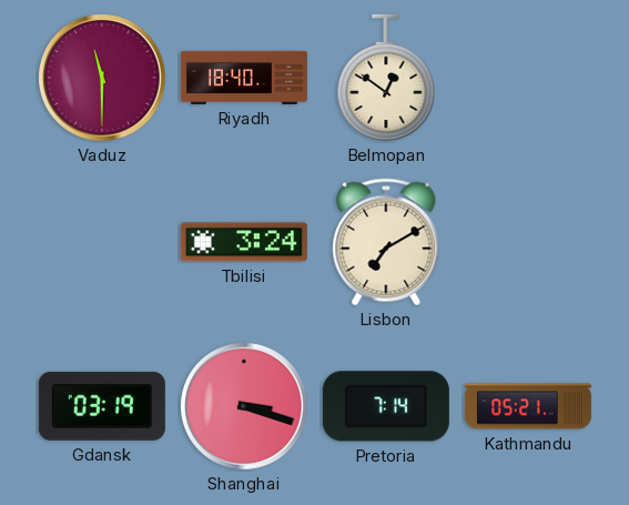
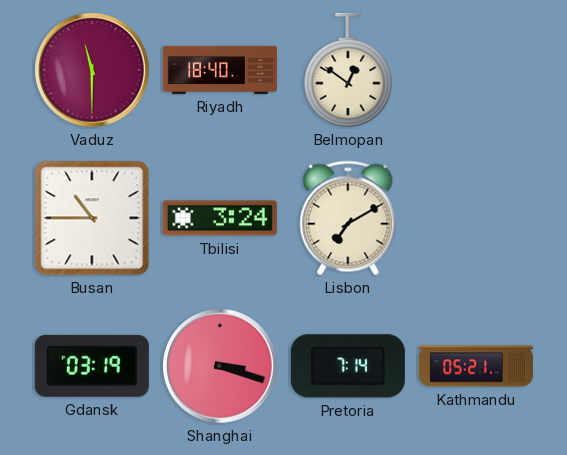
Busan: none -> 10:45
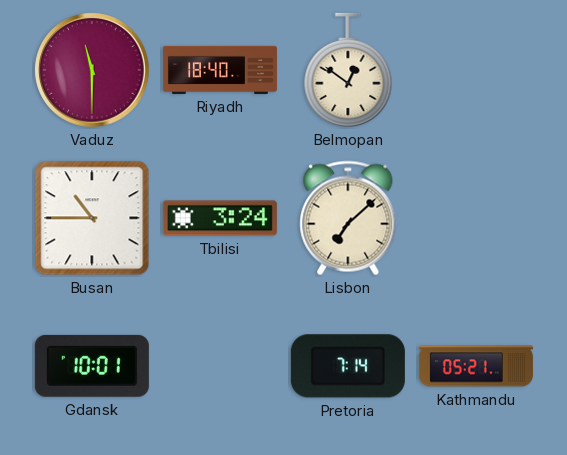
Lisbon: 7:10 -> 7:08
Gdansk: 03:19 -> 10:01
Shanghai: 3:18 -> none
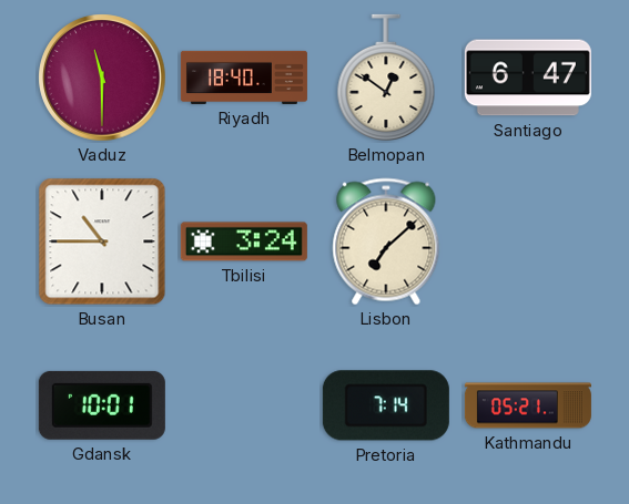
Santiago: none -> 6:47
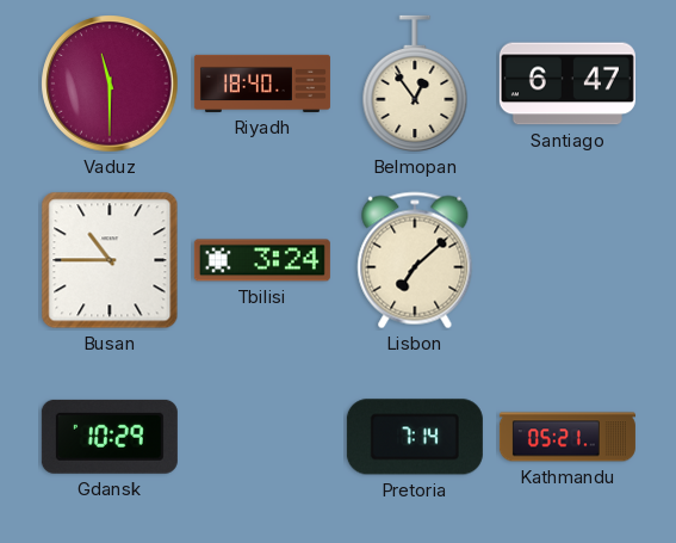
Belmopan: 12:51 -> 12:54
Gdansk: 10:01 -> 10:29
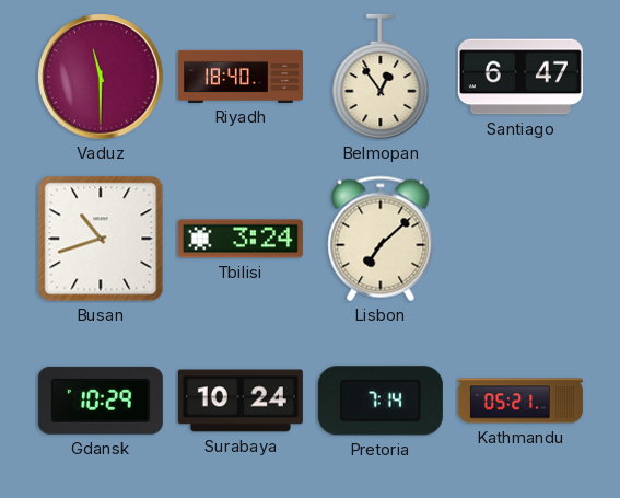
Busan: 10:45 -> 10:42
Surabaya: none -> 10:24
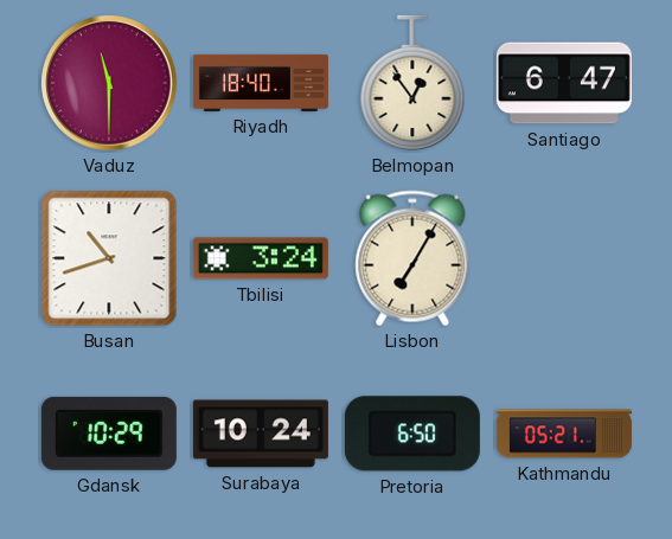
Lisbon: 7:08 -> 7:05
Pretoria: 7:14 -> 6:50
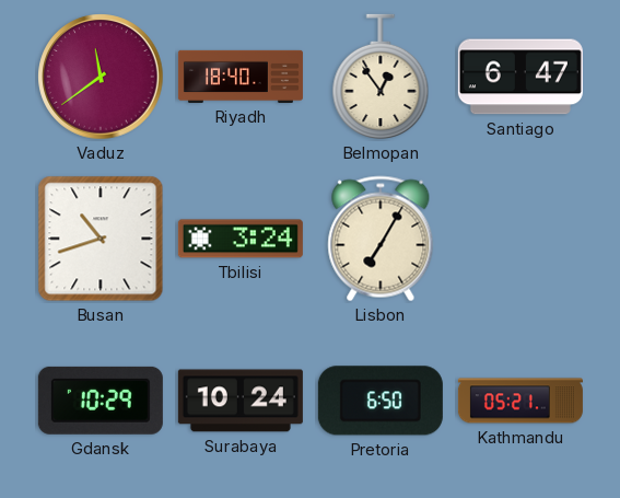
Vaduz: 11:30 -> 11:39
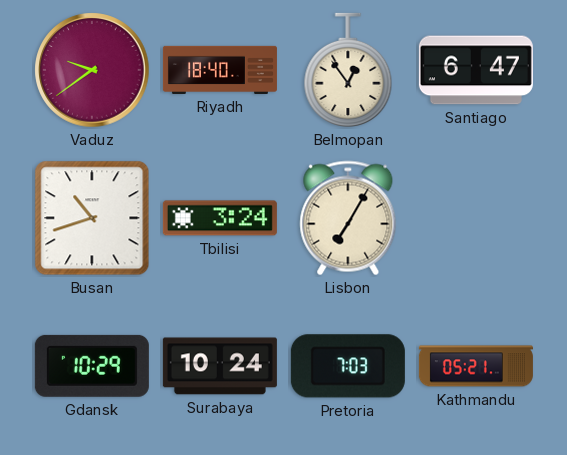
Vaduz: 11:39 -> 9:39
Pretoria: 6:50 -> 7:03
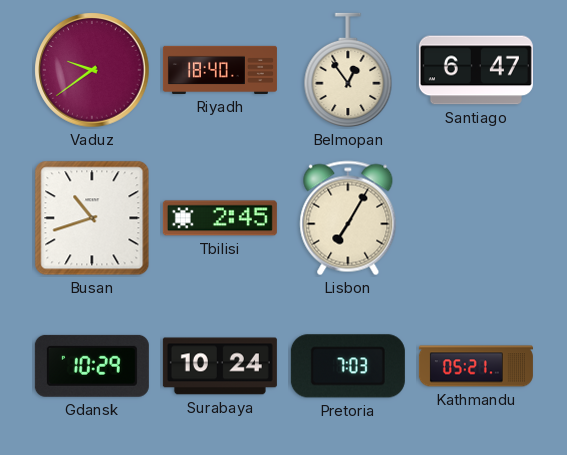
Tbilisi: 3:24 -> 2:45
